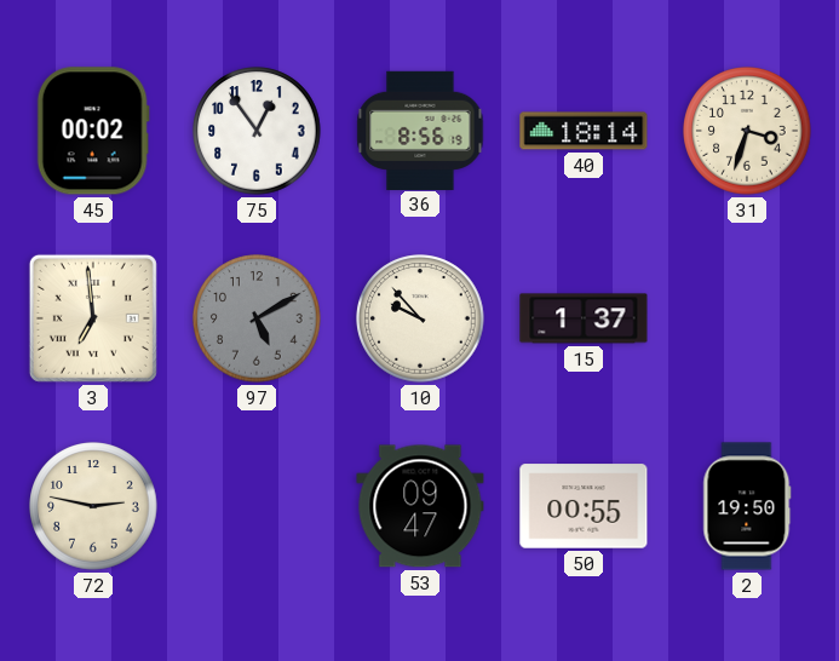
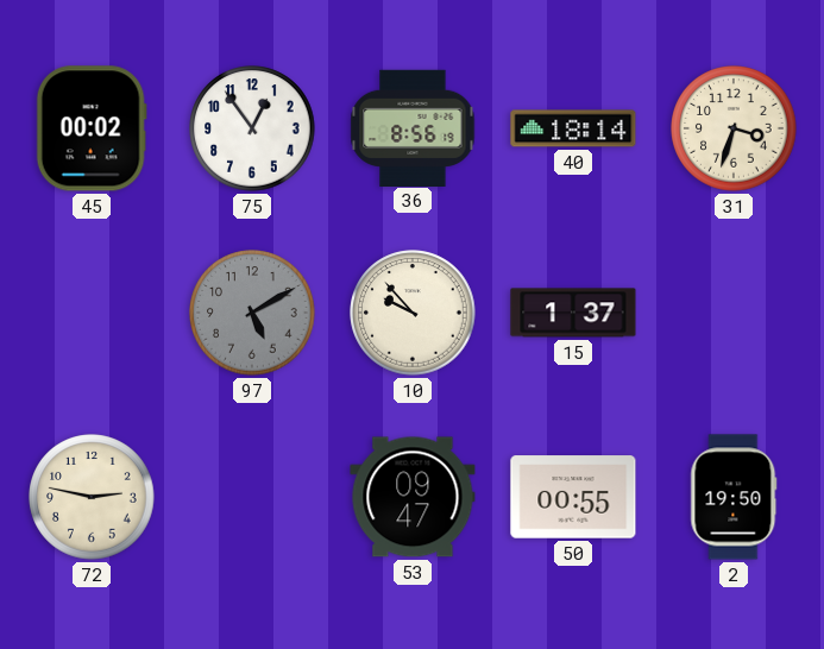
3: 6:59 -> none
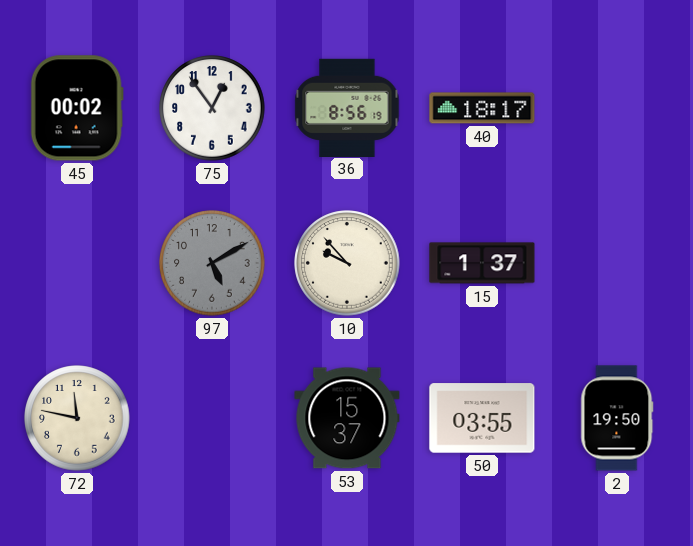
40: 18:14 -> 18:17
31: 3:33 -> none
72: 2:47 -> 11:47
53: 09:47 -> 15:37
50: 00:55 -> 03:55
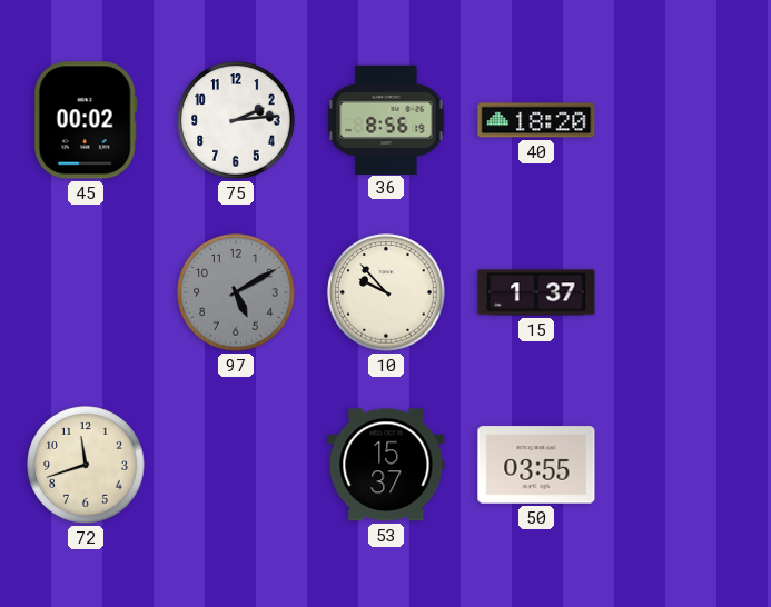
75: 12:54 -> 2:14
40: 18:17 -> 18:20
72: 11:47 -> 11:42
2: 19:50 -> none
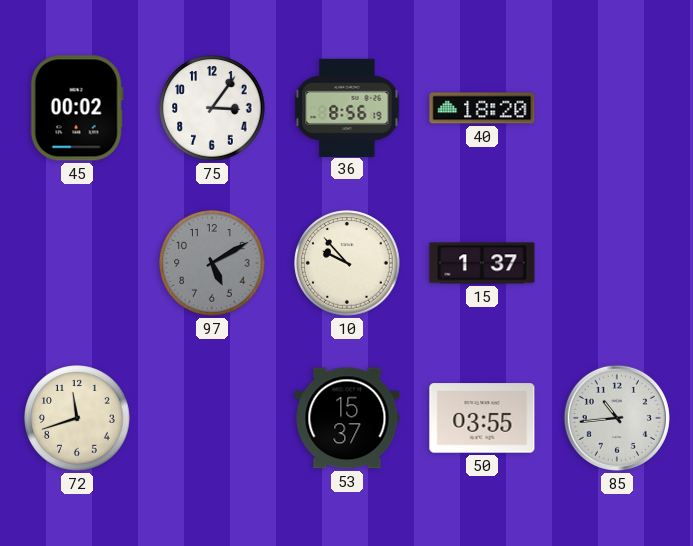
75: 2:14 -> 3:06
85: none -> 10:44
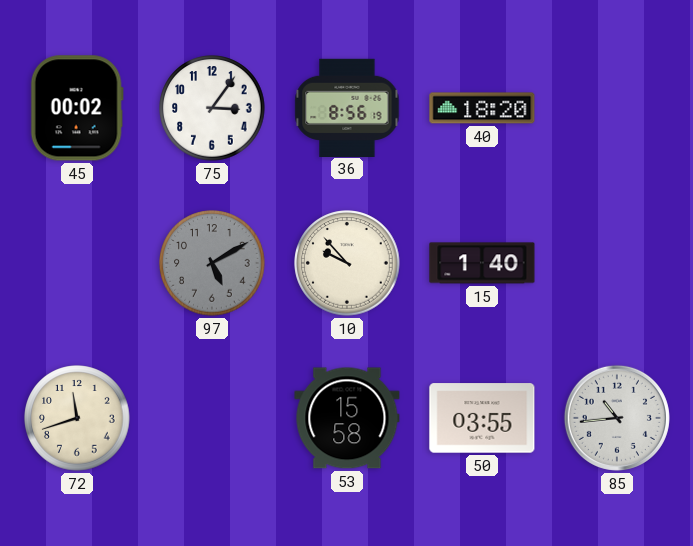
15: 1:37 -> 1:40
53: 15:37 -> 15:58
